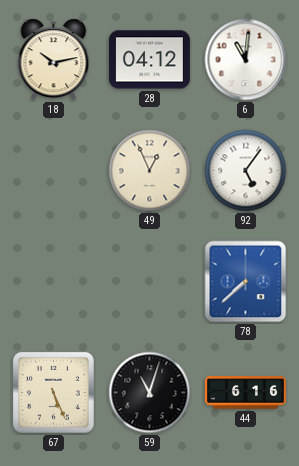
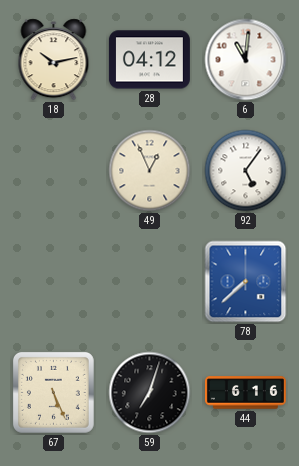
59: 11:03 -> 7:03
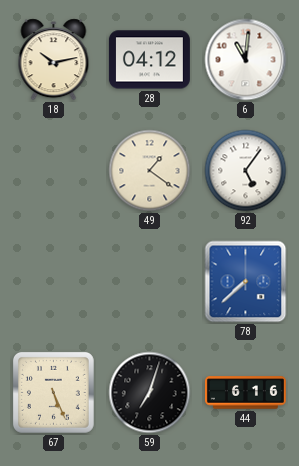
49: 12:56 -> 1:21
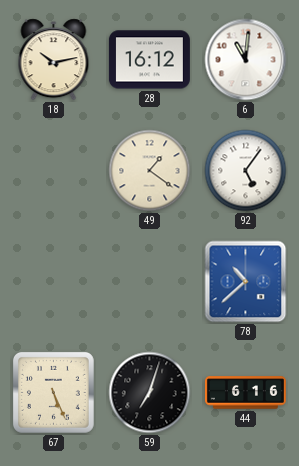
28: 04:12 -> 16:12
78: 7:38 -> 10:38
